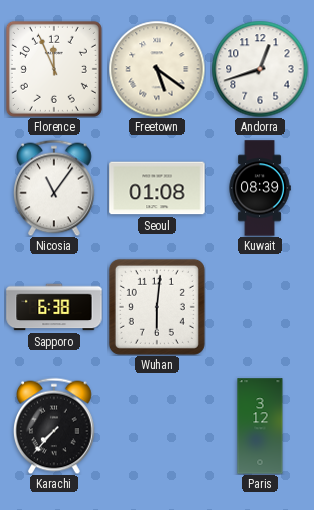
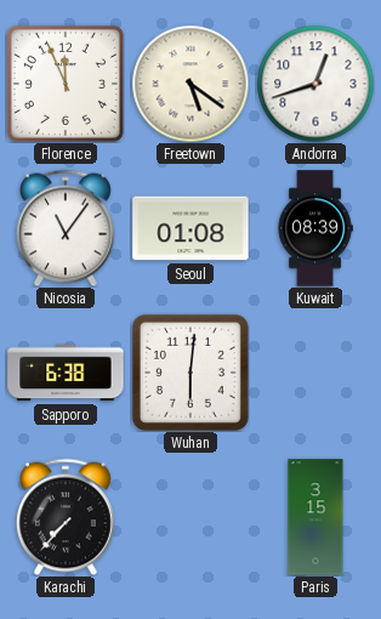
Paris: 3:12 -> 3:15
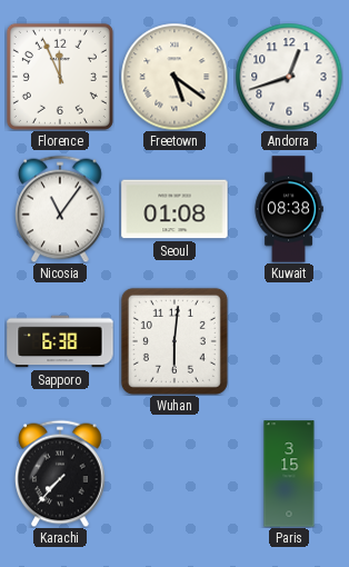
Kuwait: 08:39 -> 08:38
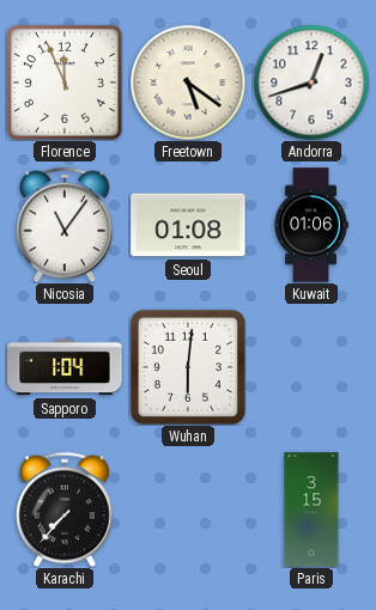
Kuwait: 08:38 -> 01:06
Sapporo: 6:38 -> 1:04
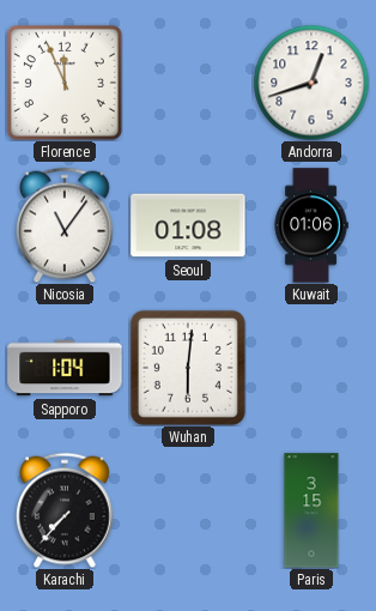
Freetown: 5:21 -> none
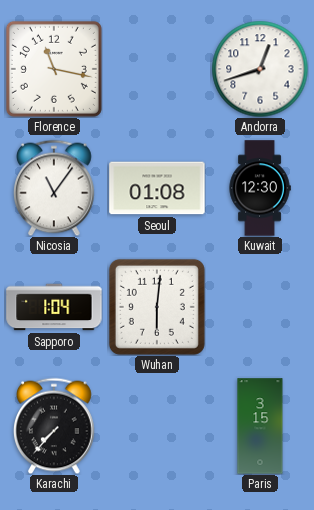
Florence: 11:56 -> 11:17
Kuwait: 01:06 -> 12:30
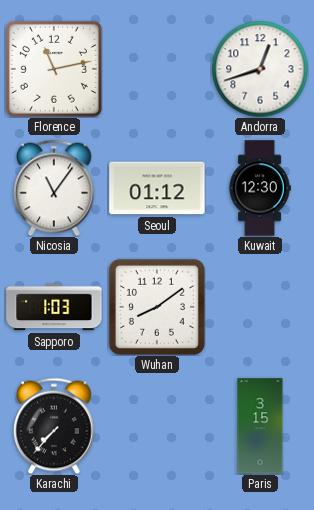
Florence: 11:17 -> 11:13
Seoul: 01:08 -> 01:12
Sapporo: 1:04 -> 1:03
Wuhan: 6:01 -> 8:09
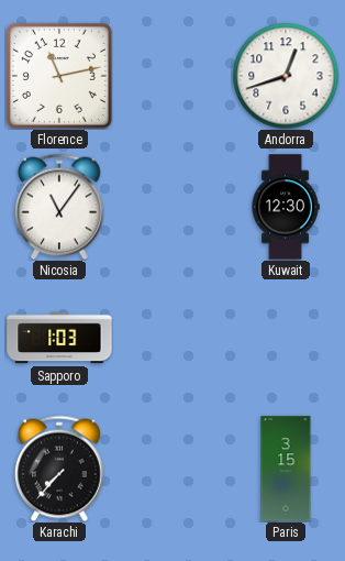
Seoul: 01:12 -> none
Wuhan: 8:09 -> none
